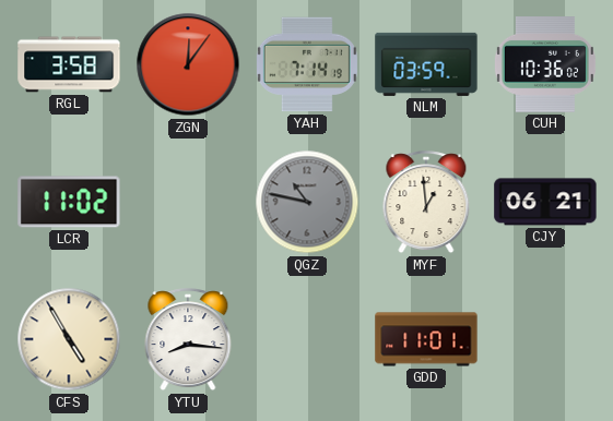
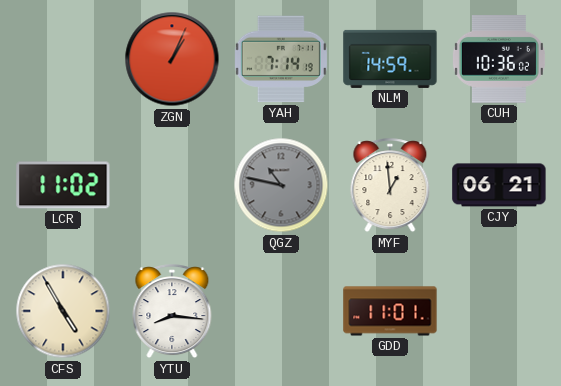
RGL: 3:58 -> none
ZGN: 12:06 -> 1:04
NLM: 03:59 -> 14:59
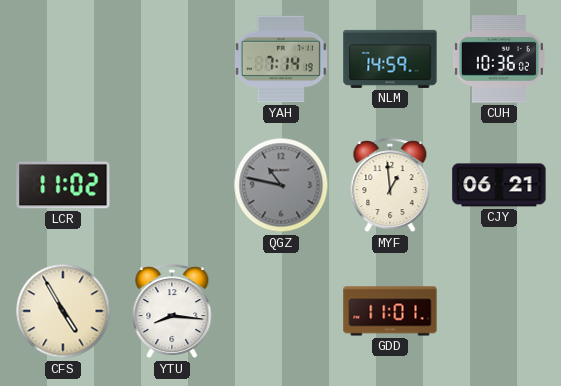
ZGN: 1:04 -> none
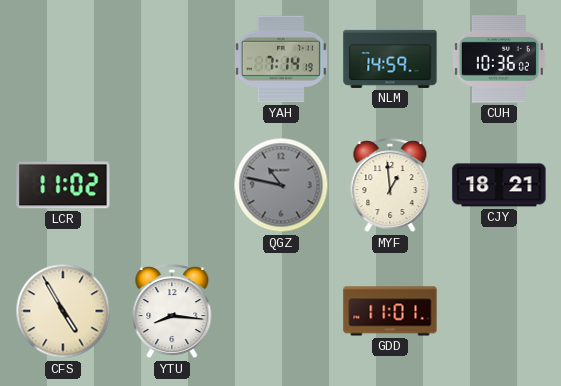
CJY: 06:21 -> 18:21
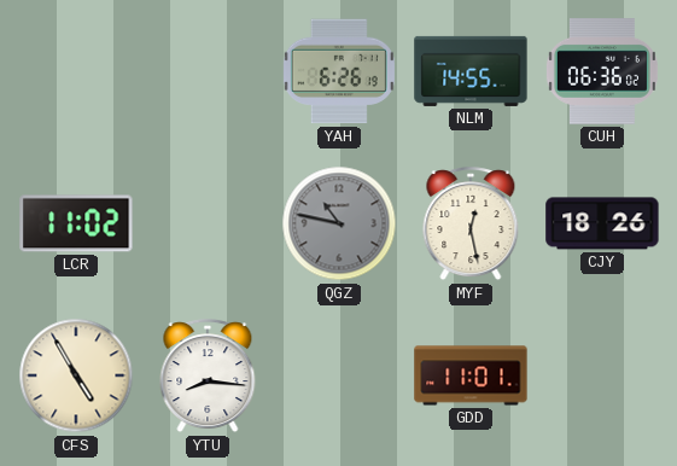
YAH: 7:14 -> 6:26
NLM: 14:59 -> 14:55
CUH: 10:36 -> 06:36
MYF: 12:59 -> 12:28
CJY: 18:21 -> 18:26
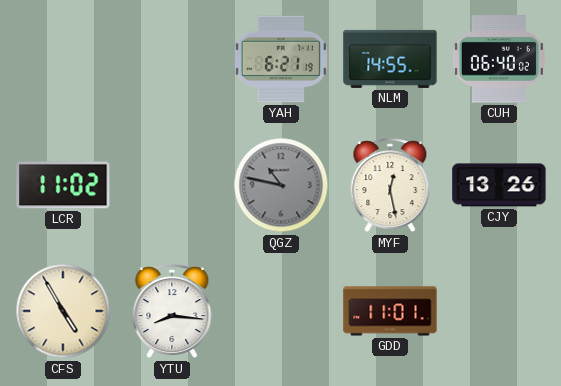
YAH: 6:26 -> 6:21
CUH: 06:36 -> 06:40
CJY: 18:26 -> 13:26
